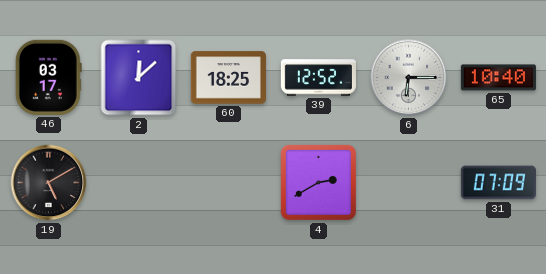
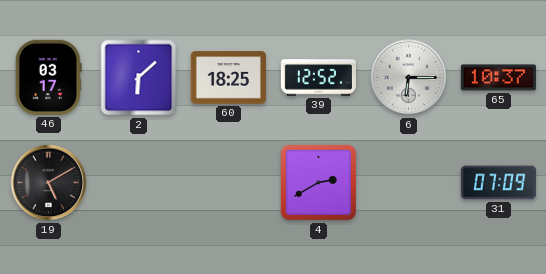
2: 12:08 -> 6:08
65: 10:40 -> 10:37
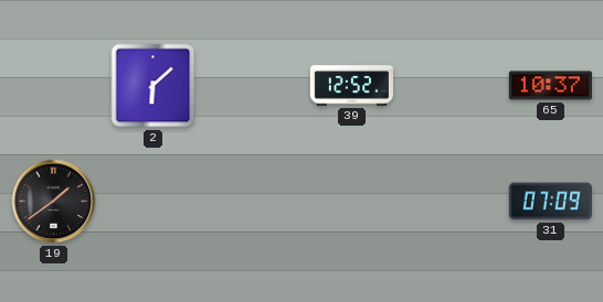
46: 03:17 -> none
60: 18:25 -> none
6: 6:15 -> none
19: 5:10 -> 1:39
4: 2:40 -> none
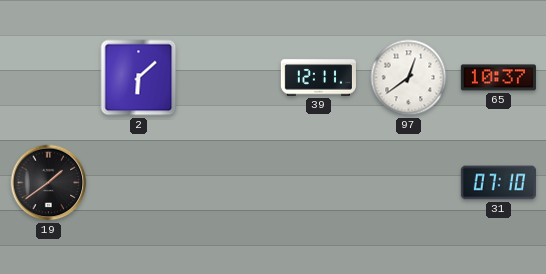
39: 12:52 -> 12:11
97: none -> 12:39
31: 07:09 -> 07:10
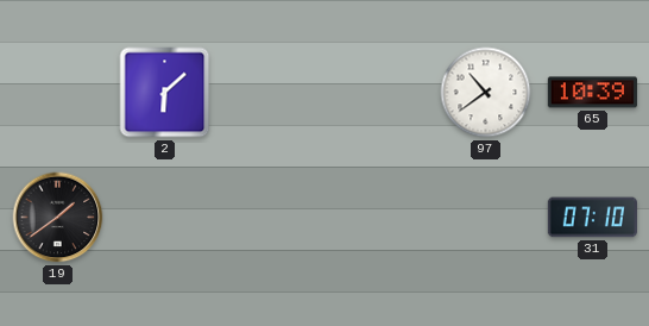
39: 12:11 -> none
97: 12:39 -> 10:39
65: 10:37 -> 10:39
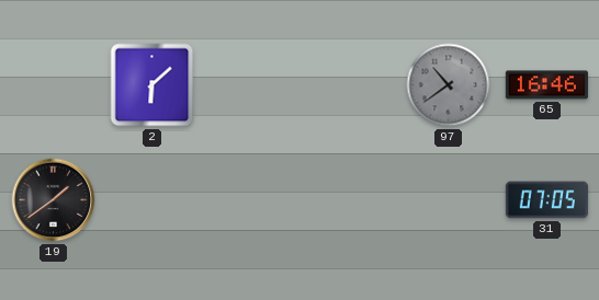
97 dial: white -> grey
65: 10:39 -> 16:46
31: 07:10 -> 07:05
